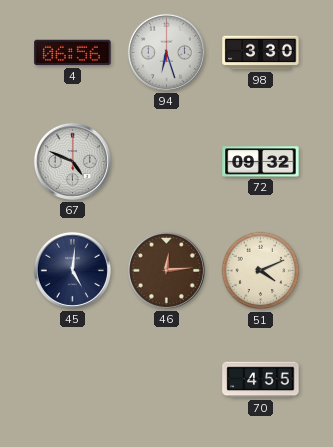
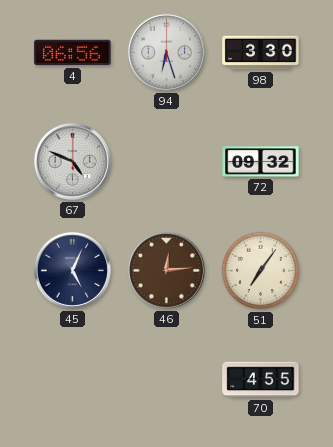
45: 5:01 -> 5:04
51: 4:11 -> 7:06
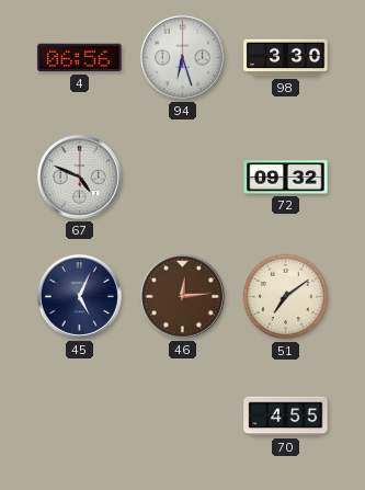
51: 7:06 -> 7:09
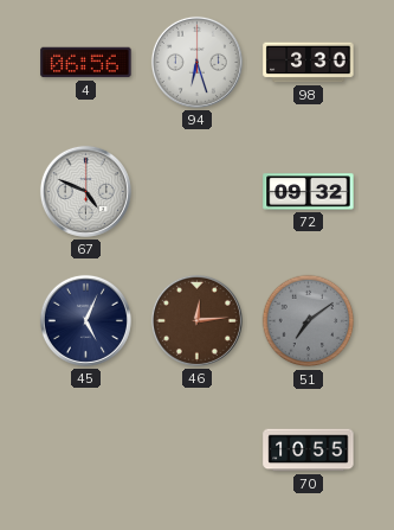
51 dial: cream -> grey
70: 4:55 -> 10:55
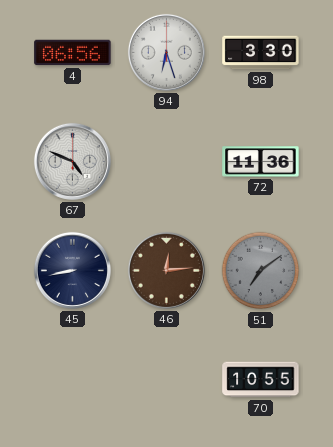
72: 09:32 -> 11:36
45: 5:04 -> 8:43
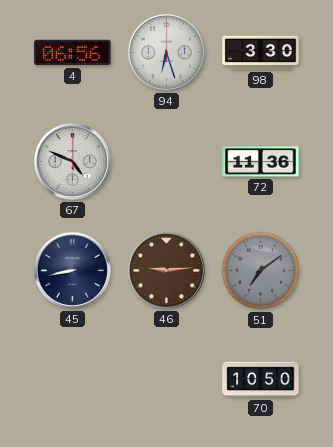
46: 12:14 -> 9:14
70: 10:55 -> 10:50
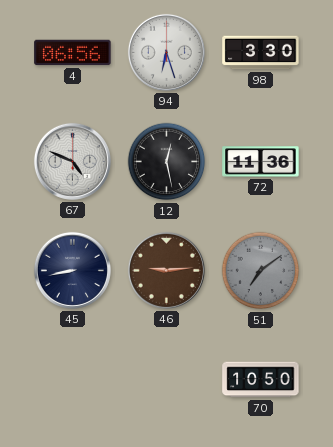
12: none -> 12:28
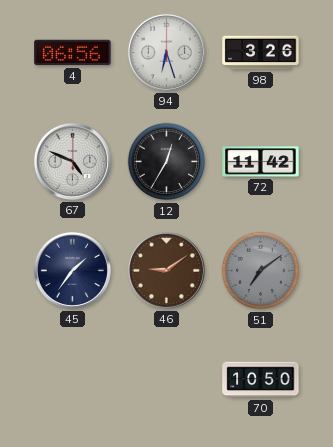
98: 3:30 -> 3:26
12: 12:28 -> 12:35
72: 11:36 -> 11:42
45: 8:43 -> 1:36
46: 9:14 -> 9:09
